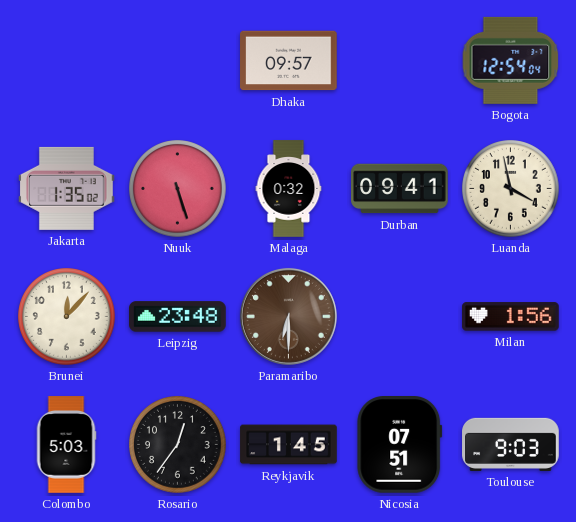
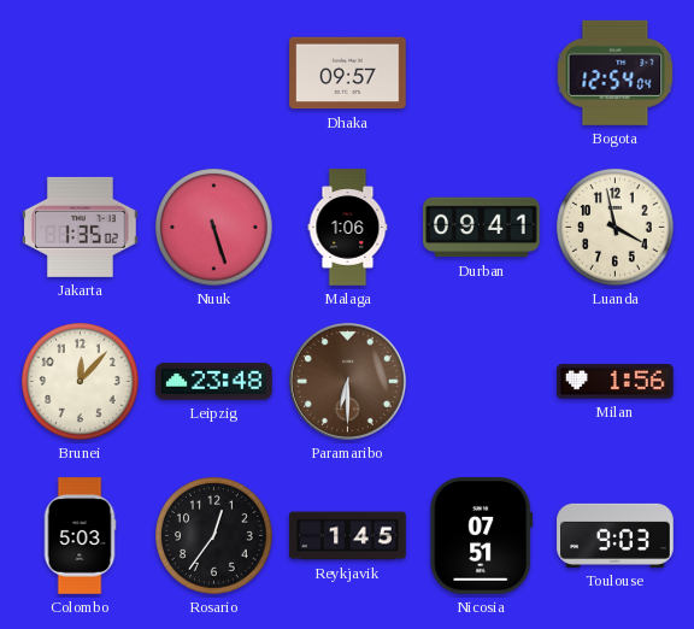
Malaga: 0:32 -> 1:06
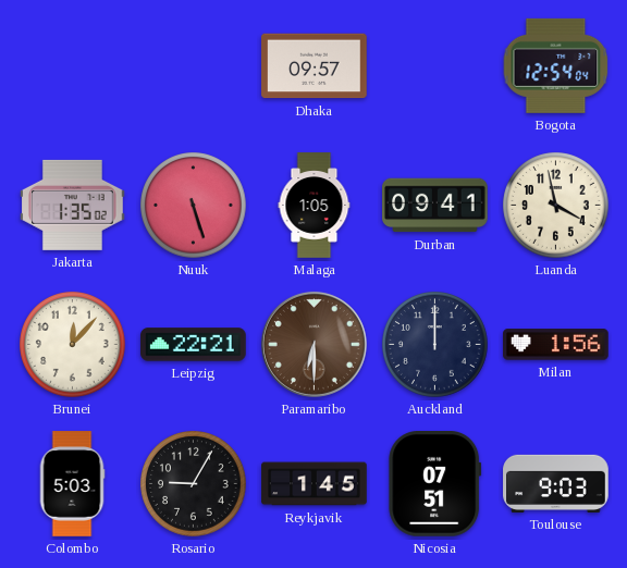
Malaga: 1:06 -> 1:05
Leipzig: 23:48 -> 22:21
Auckland: none -> 12:00
Rosario: 12:36 -> 9:05
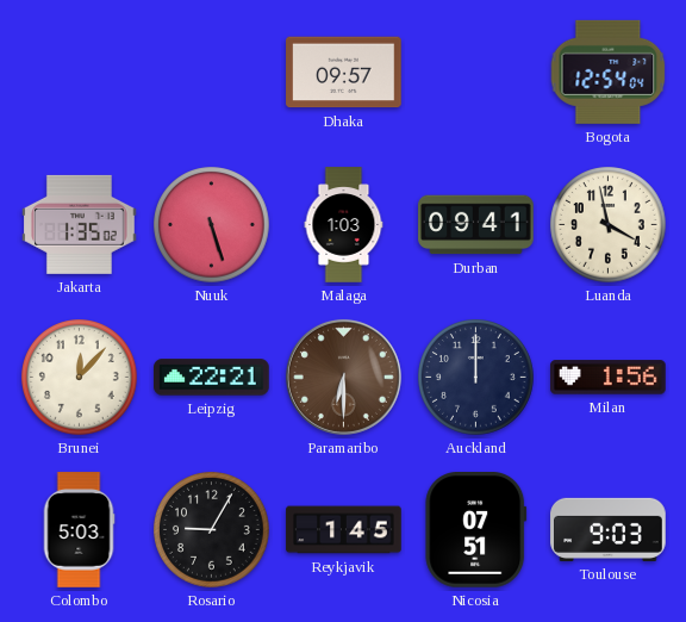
Malaga: 1:05 -> 1:03
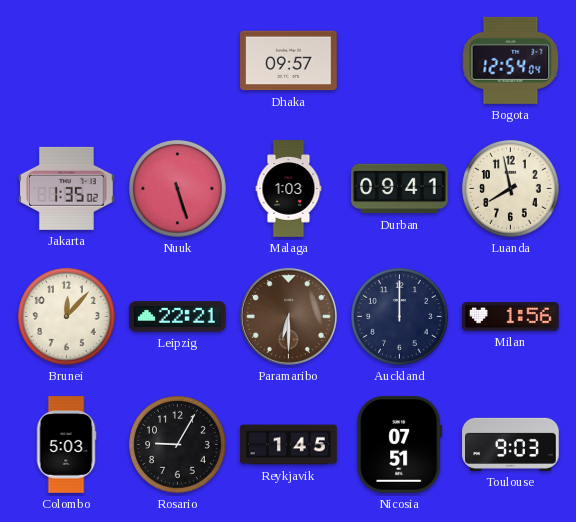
Luanda: 3:58 -> 7:58
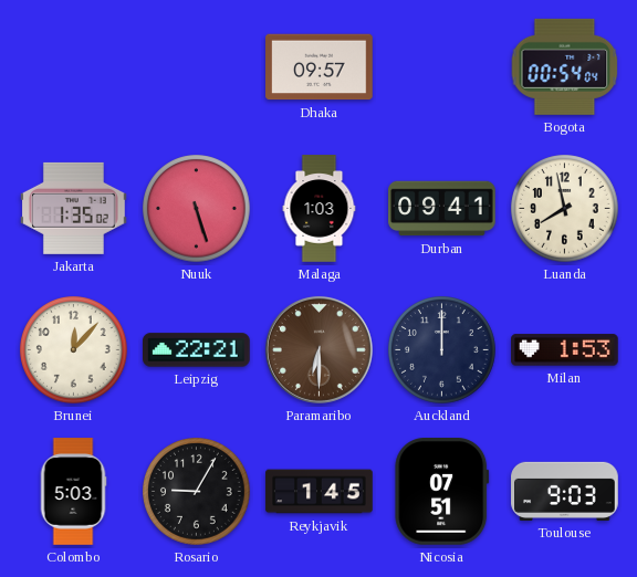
Bogota: 12:54 -> 00:54
Milan: 1:56 -> 1:53
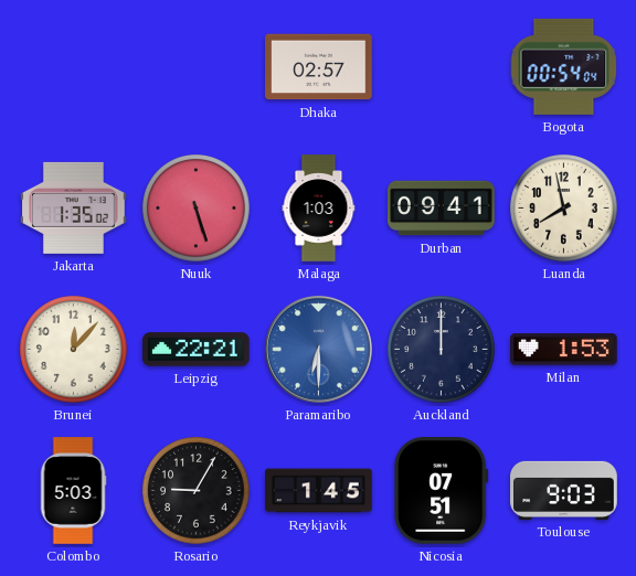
Dhaka: 09:57 -> 02:57
Paramaribo dial: brown -> blue
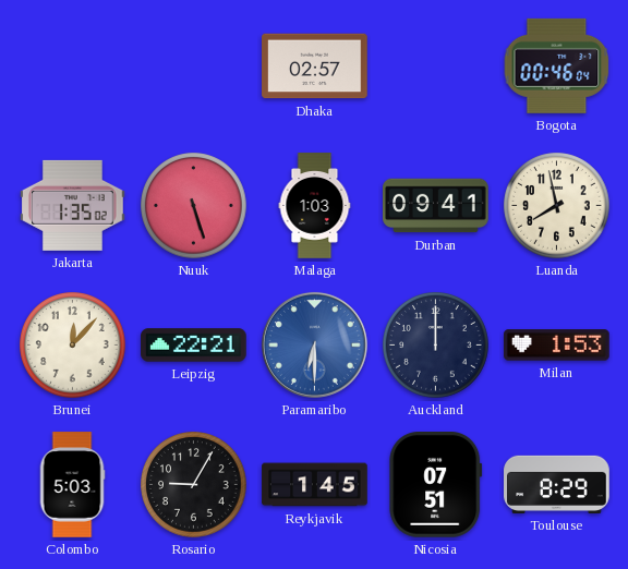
Bogota: 00:54 -> 00:46
Toulouse: 9:03 -> 8:29
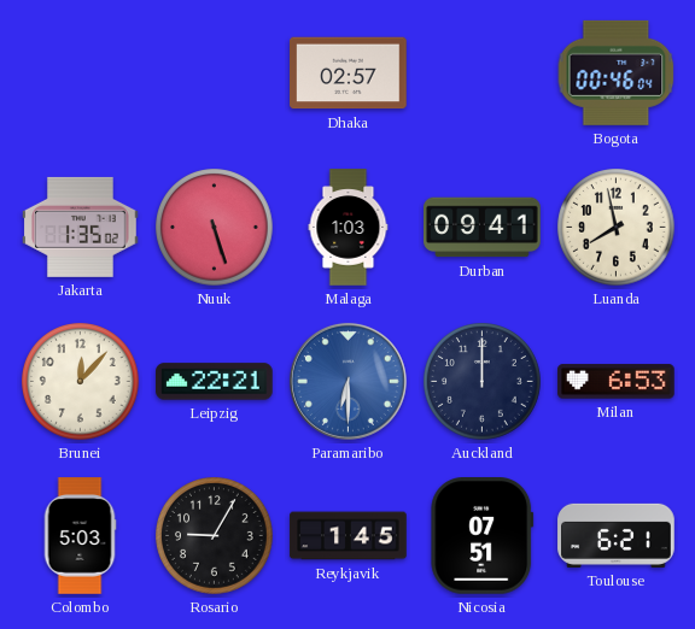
Milan: 1:53 -> 6:53
Toulouse: 8:29 -> 6:21
